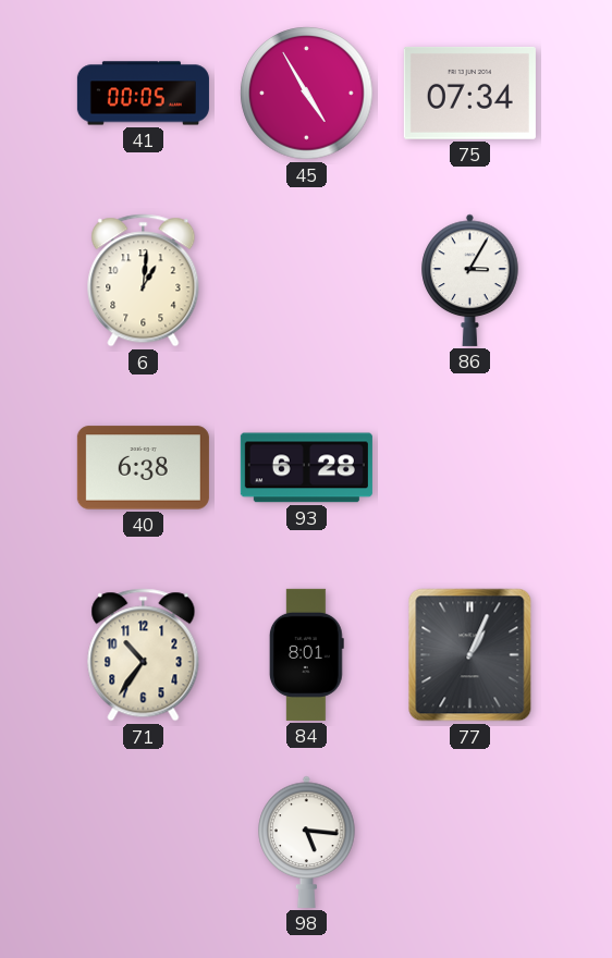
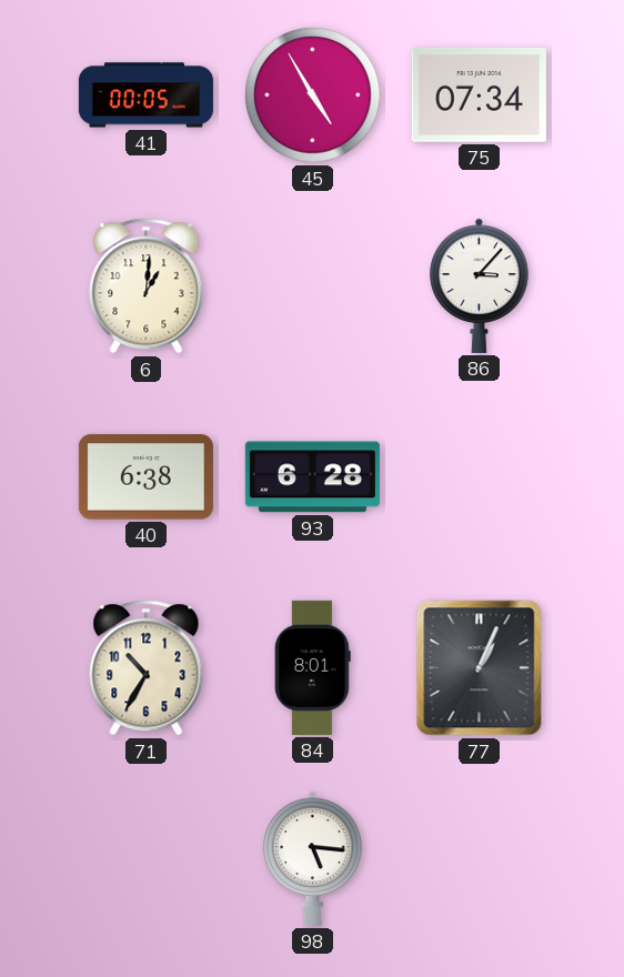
86: 3:05 -> 3:07
71: 10:36 -> 10:35
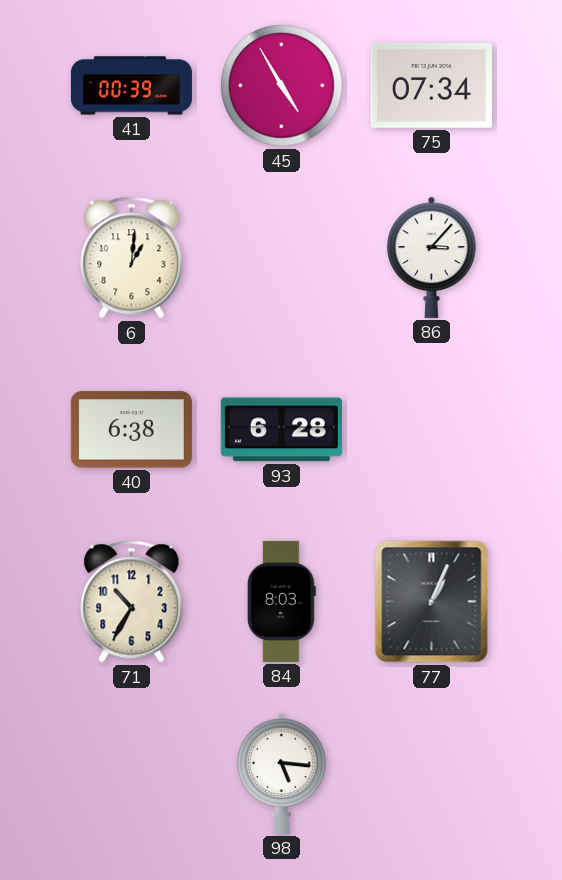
41: 00:05 -> 00:39
84: 8:01 -> 8:03
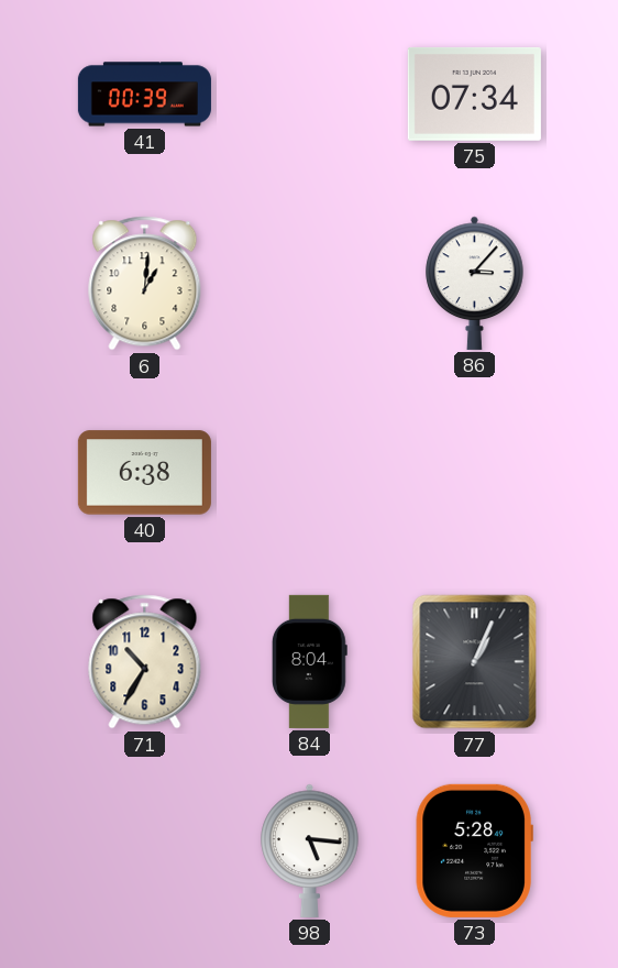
45: 4:55 -> none
93: 6:28 -> none
84: 8:03 -> 8:04
73: none -> 5:28
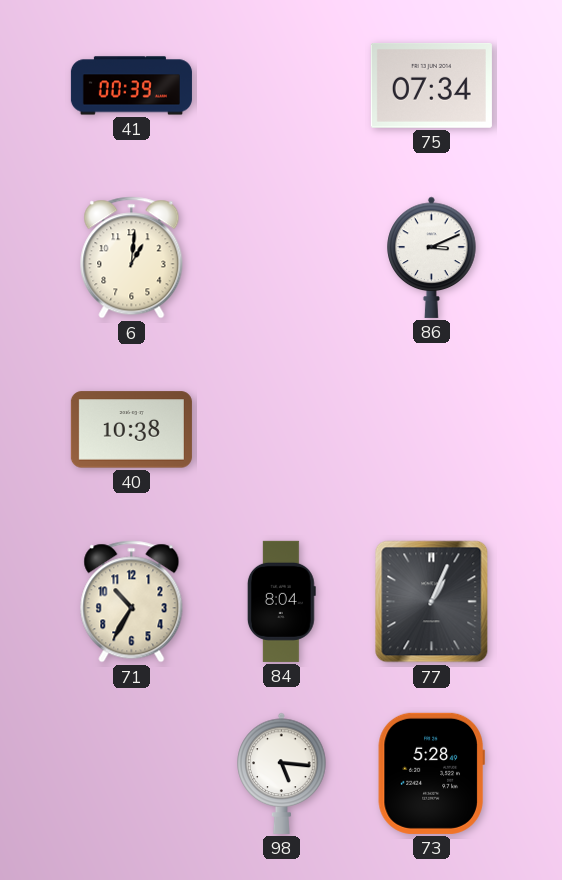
86: 3:07 -> 3:11
40: 6:38 -> 10:38
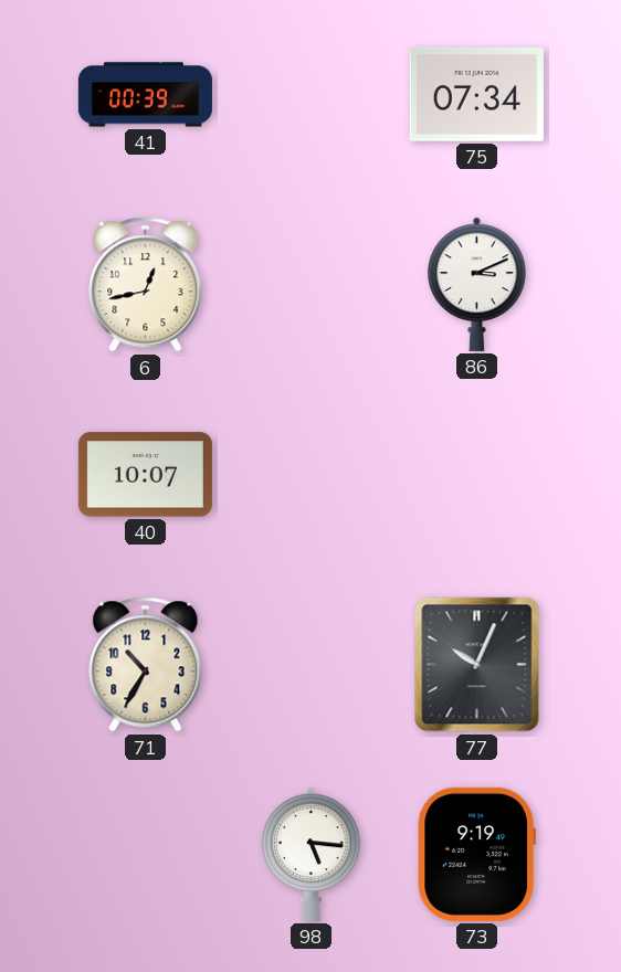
6: 1:01 -> 12:43
40: 10:38 -> 10:07
84: 8:04 -> none
77: 1:04 -> 10:04
73: 5:28 -> 9:19
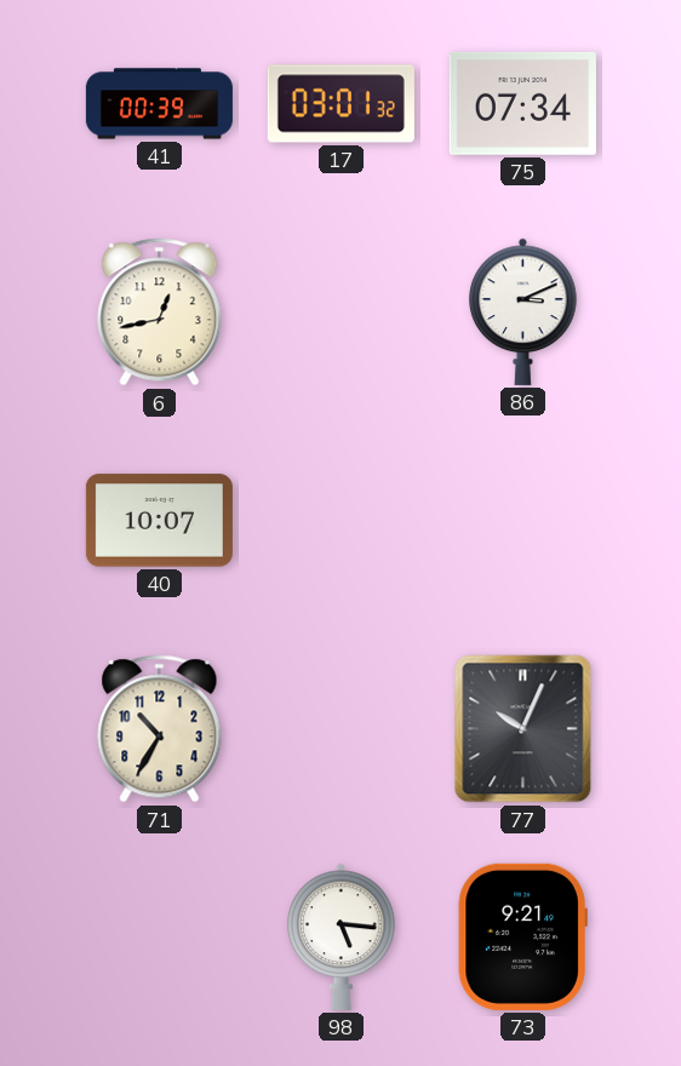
17: none -> 03:01
73: 9:19 -> 9:21
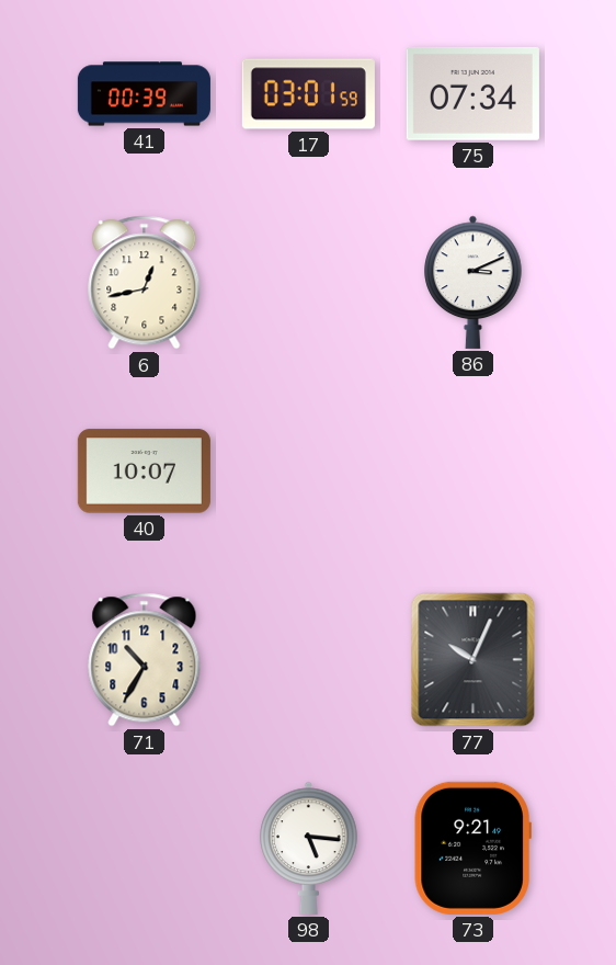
17: 03:01:32 -> 03:01:59
